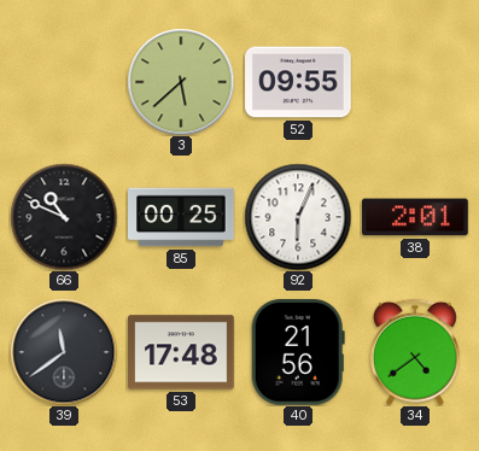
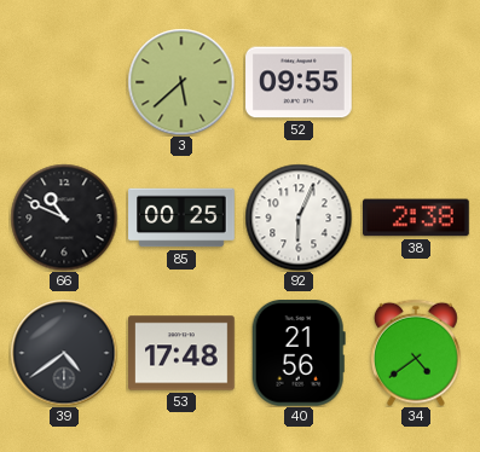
38: 2:01 -> 2:38
39: 11:39 -> 4:39
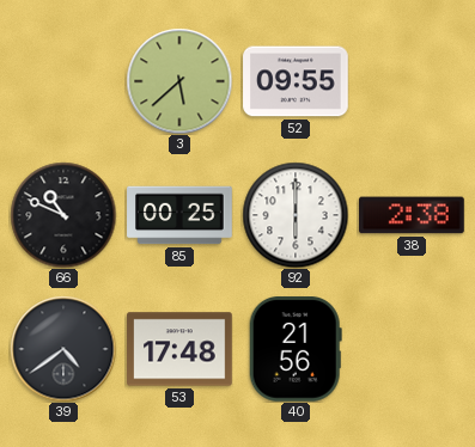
92: 6:04 -> 6:00
34: 4:39 -> none
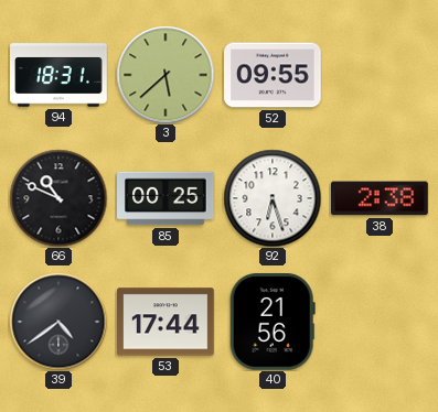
94: none -> 18:31
92: 6:00 -> 6:27
53: 17:48 -> 17:44
